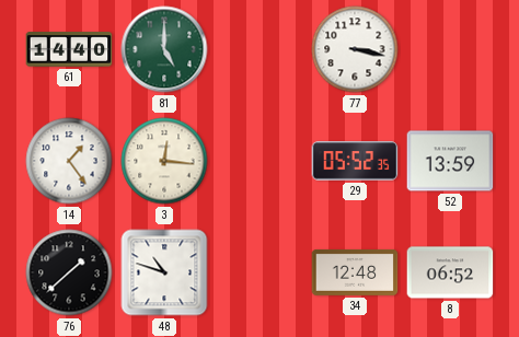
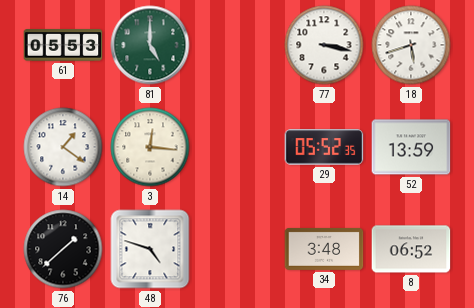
61: 14:40 -> 05:53
18: none -> 5:42
14: 1:24 -> 1:21
48: 10:48 -> 4:48
34: 12:48 -> 3:48
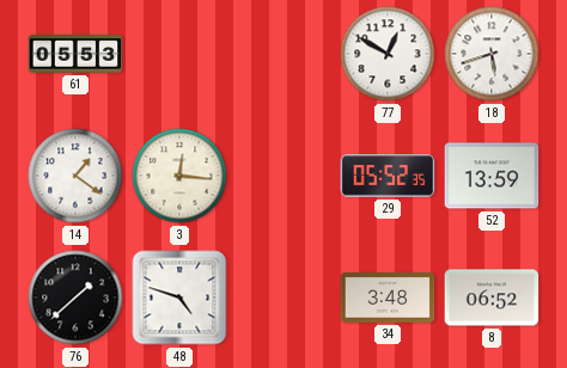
81: 5:00 -> none
77: 3:17 -> 12:50
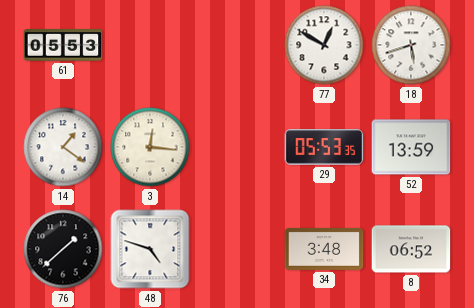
29: 05:52 -> 05:53
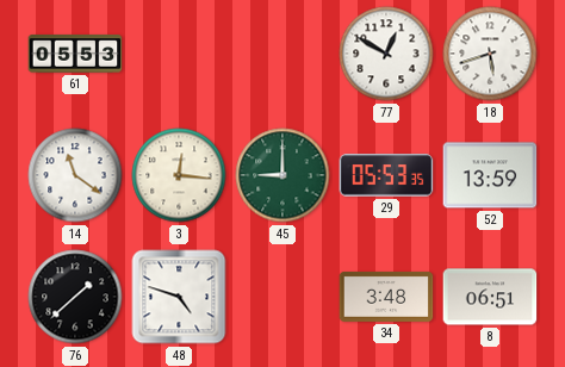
14: 1:21 -> 11:21
45: none -> 9:00
8: 06:52 -> 06:51
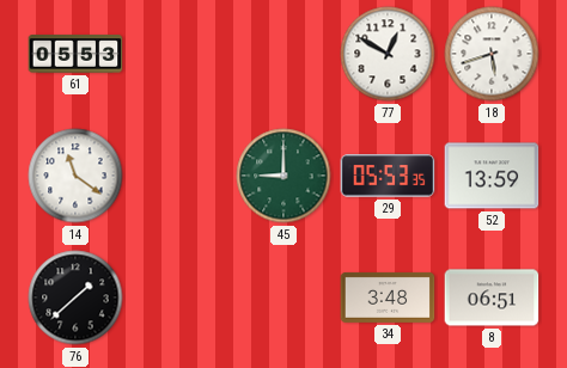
3: 12:16 -> none
48: 4:48 -> none
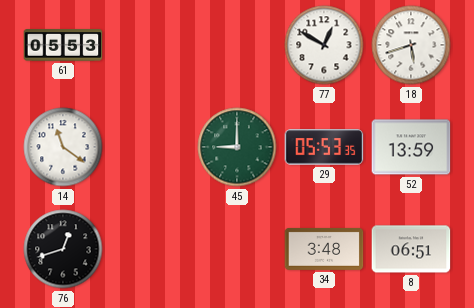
76: 1:38 -> 12:42
